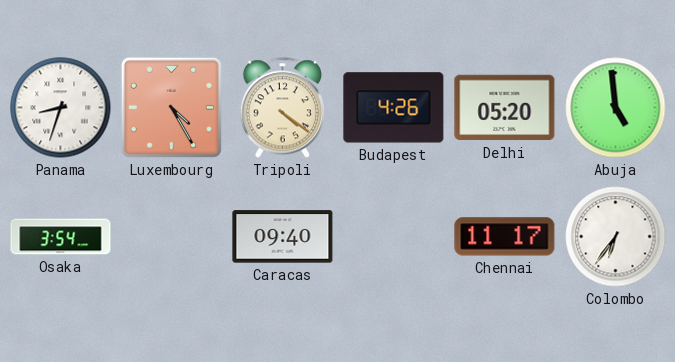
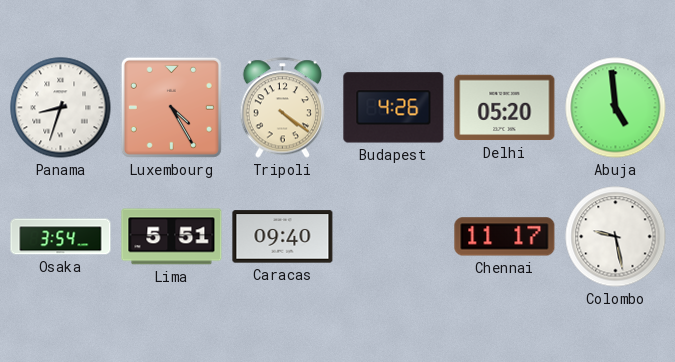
Lima: none -> 5:51
Colombo: 6:36 -> 9:28
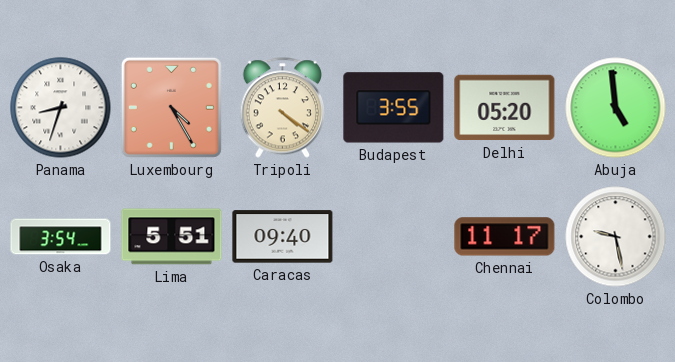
Budapest: 4:26 -> 3:55
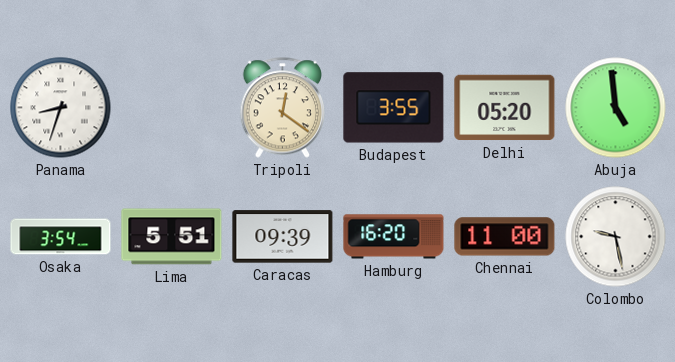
Luxembourg: 4:25 -> none
Tripoli: 4:21 -> 12:21
Caracas: 09:40 -> 09:39
Hamburg: none -> 16:20
Chennai: 11:17 -> 11:00
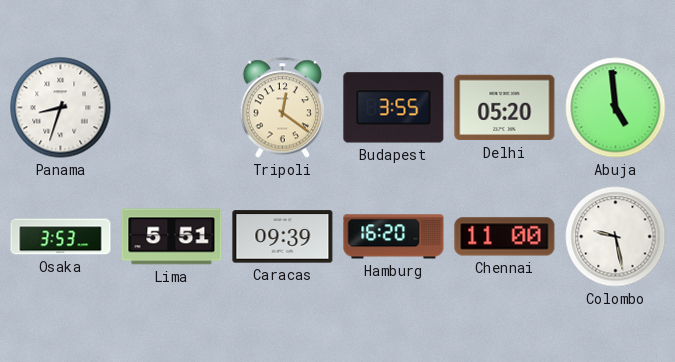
Osaka: 3:54 -> 3:53
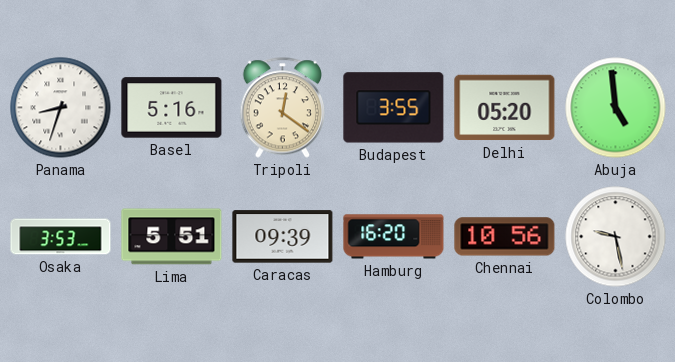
Basel: none -> 5:16
Chennai: 11:00 -> 10:56
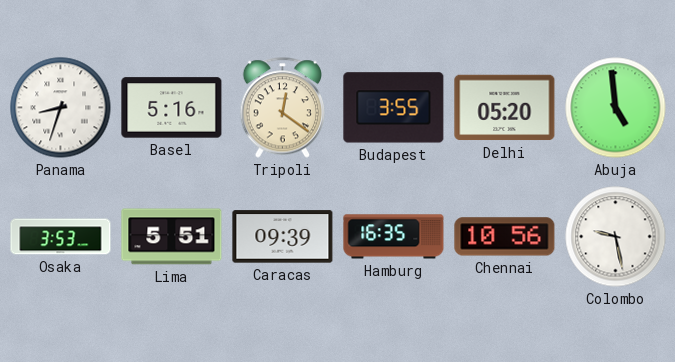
Hamburg: 16:20 -> 16:35
